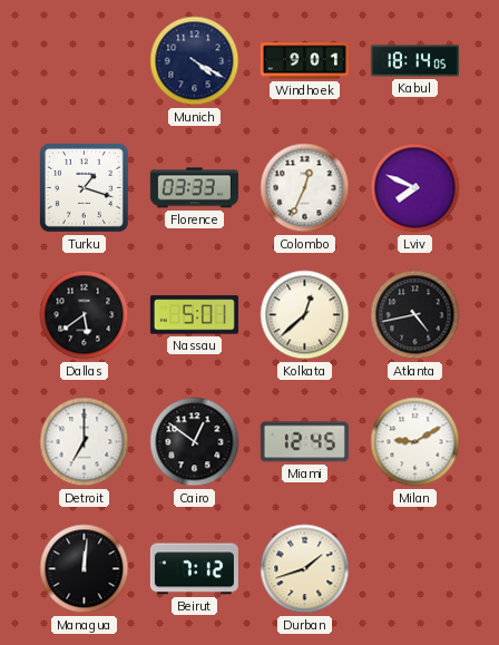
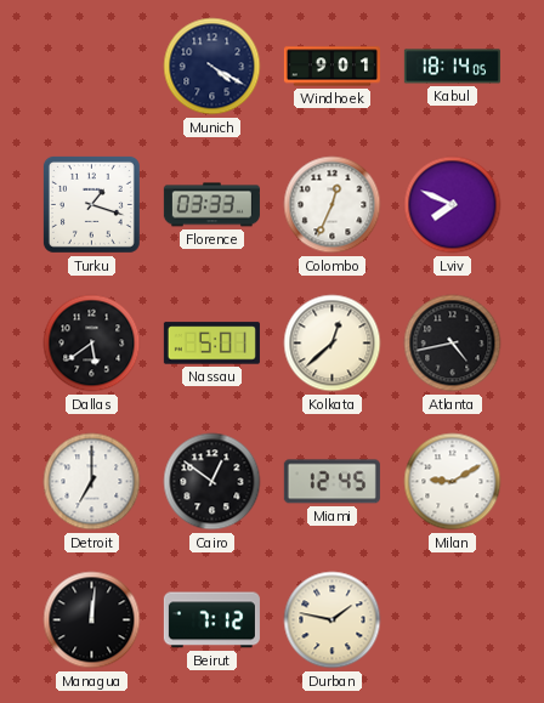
Durban: 1:42 -> 1:47
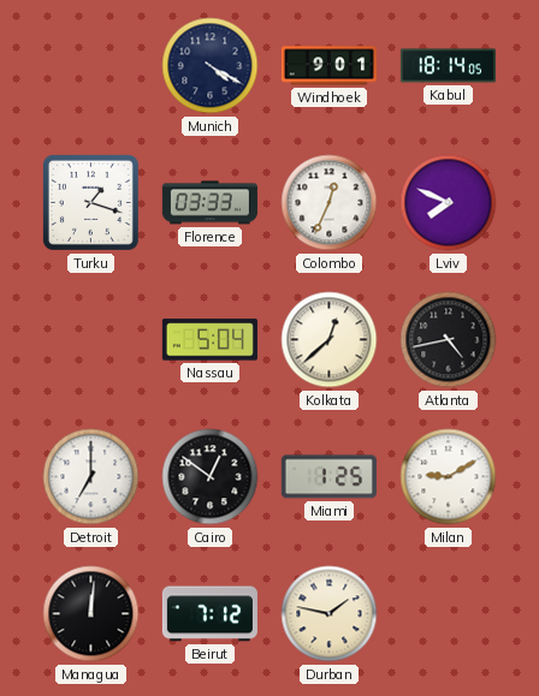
Dallas: 5:39 -> none
Nassau: 5:01 -> 5:04
Miami: 12:45 -> 1:25
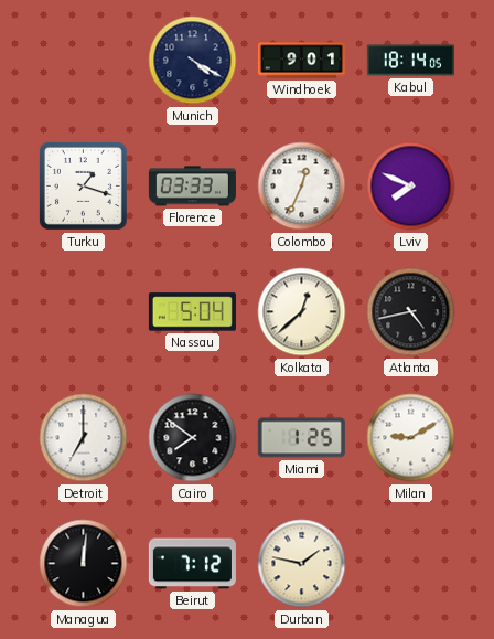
Cairo: 12:51 -> 7:51
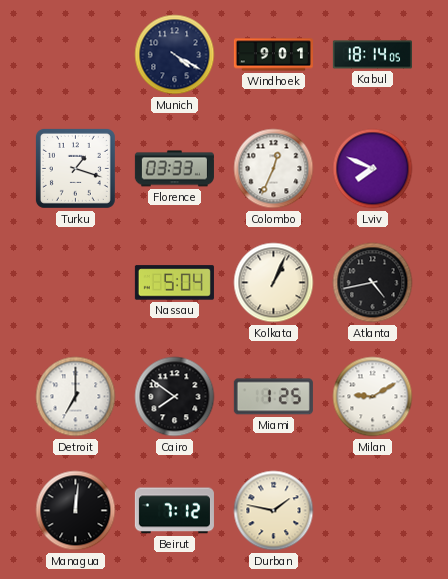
Kolkata: 12:38 -> 1:04
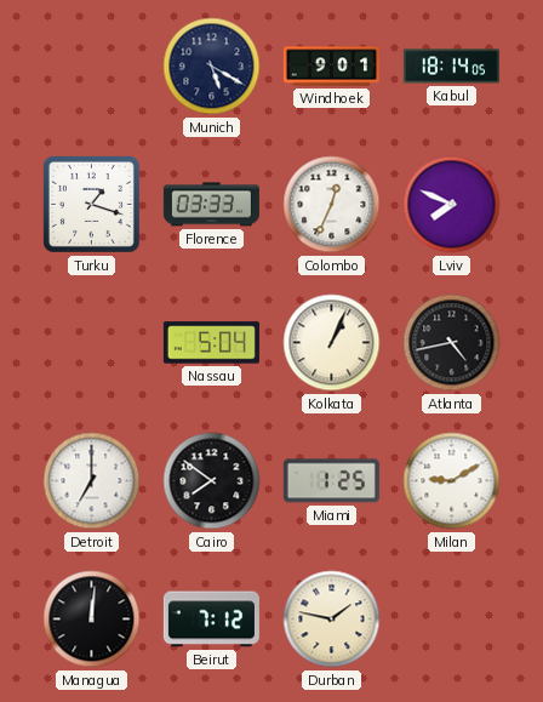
Munich: 4:20 -> 5:20
